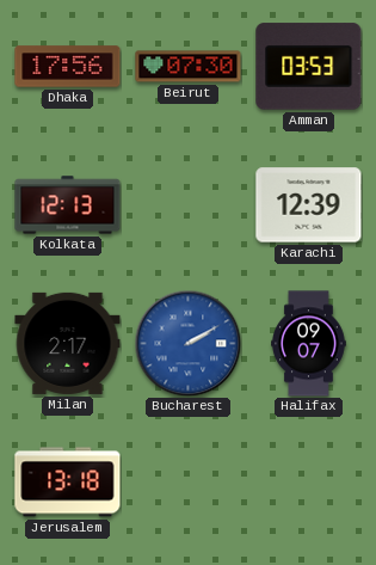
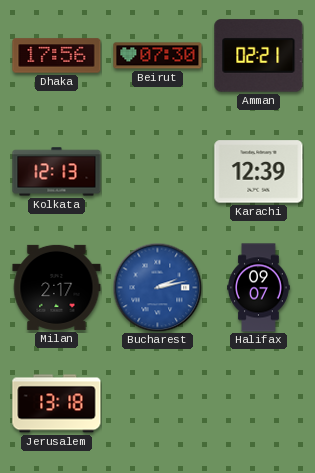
Amman: 03:53 -> 02:21
Bucharest: 2:10 -> 2:13
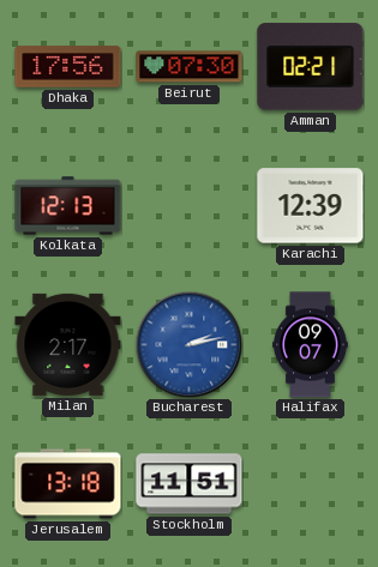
Stockholm: none -> 11:51
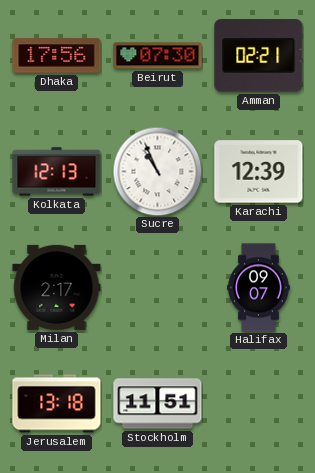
Sucre: none -> 10:56
Bucharest: 2:13 -> none
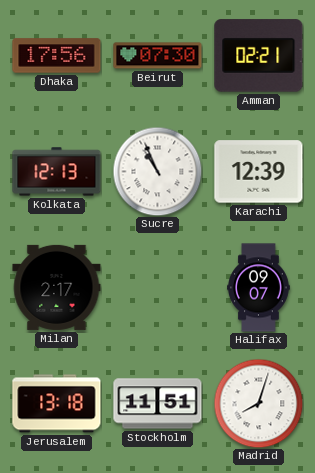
Madrid: none -> 8:03
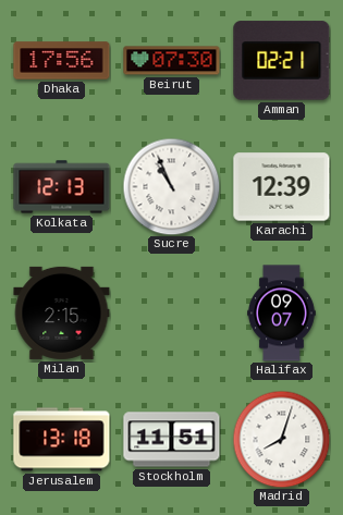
Milan: 2:17 -> 2:15
